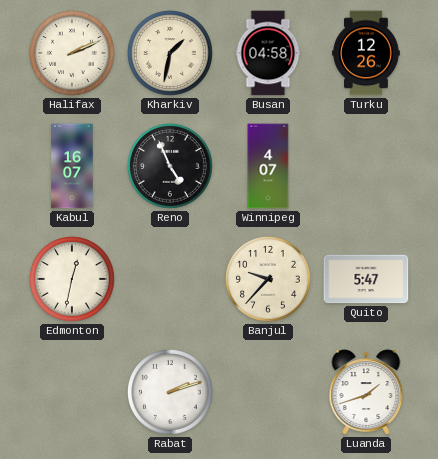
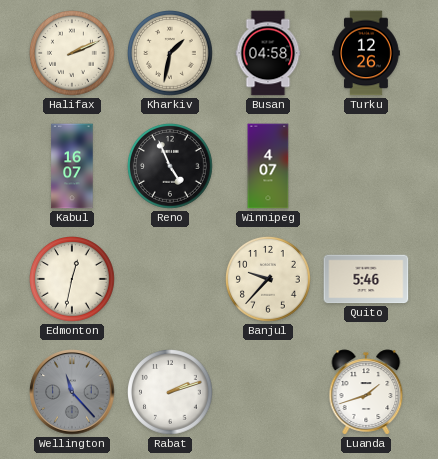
Quito: 5:47 -> 5:46
Wellington: none -> 11:23
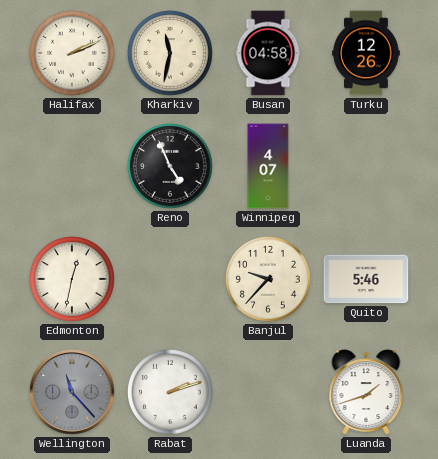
Kharkiv: 1:32 -> 11:32
Kabul: 16:07 -> none
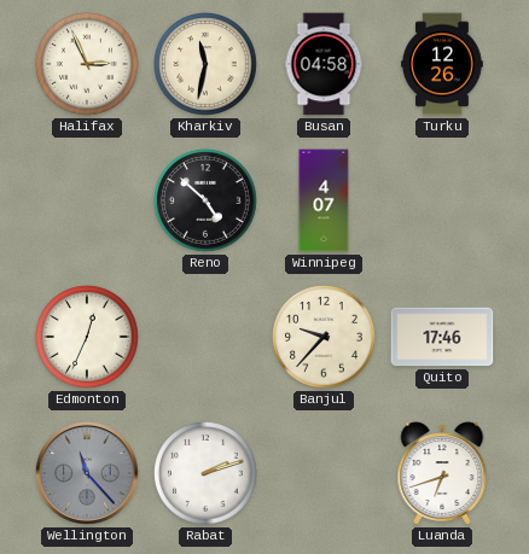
Halifax: 2:11 -> 2:56
Reno: 4:56 -> 4:52
Edmonton: 12:32 -> 12:34
Quito: 5:46 -> 17:46
Luanda: 1:42 -> 6:42
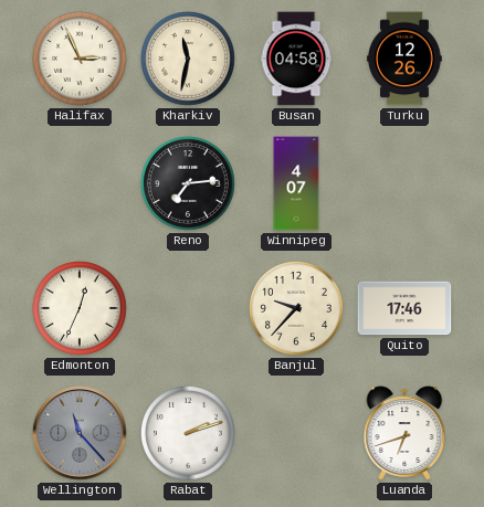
Reno: 4:52 -> 7:14
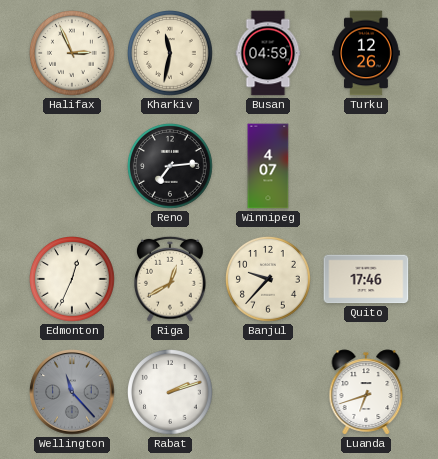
Busan: 04:58 -> 04:59
Riga: none -> 12:40
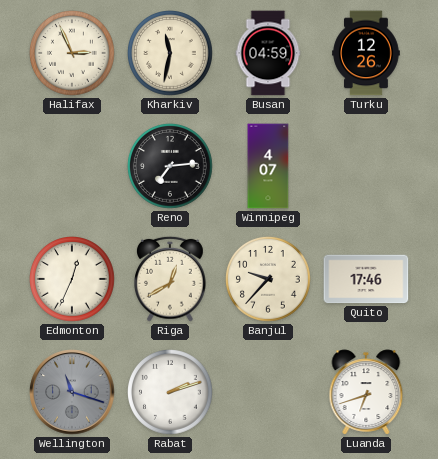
Wellington: 11:23 -> 11:18
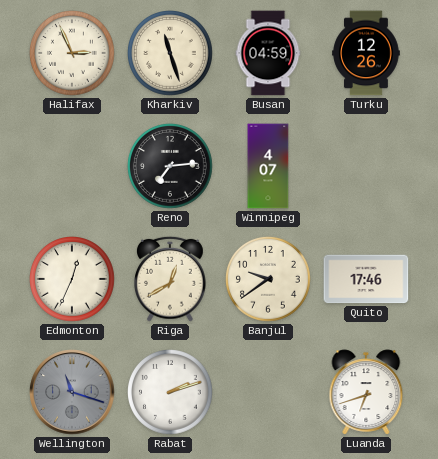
Kharkiv: 11:32 -> 11:27
Banjul: 9:37 -> 9:39
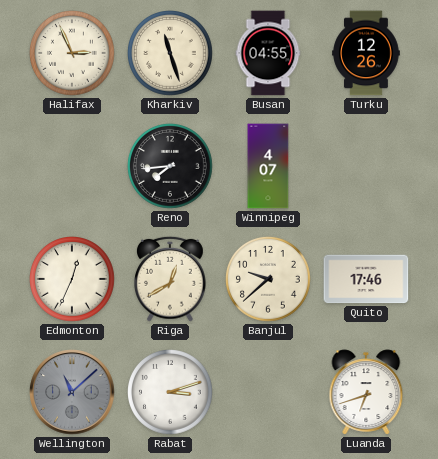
Busan: 04:59 -> 04:55
Reno: 7:14 -> 7:44
Banjul: 9:39 -> 9:38
Wellington: 11:18 -> 11:08
Rabat: 2:12 -> 3:12
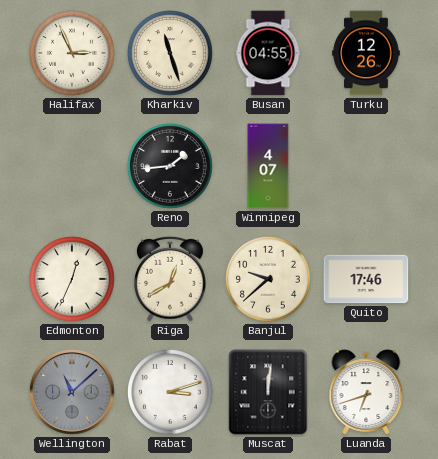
Reno: 7:44 -> 1:44
Muscat: none -> 12:01
